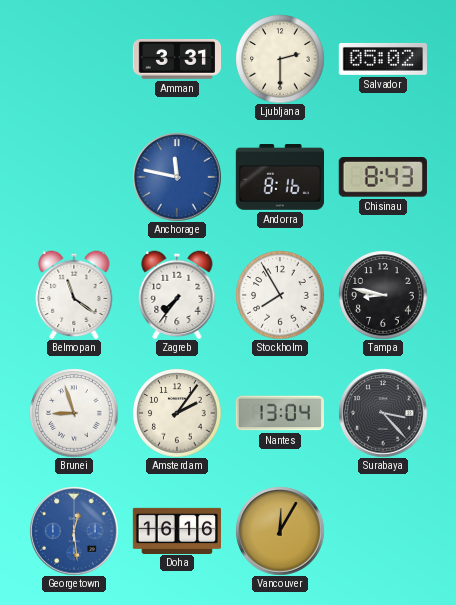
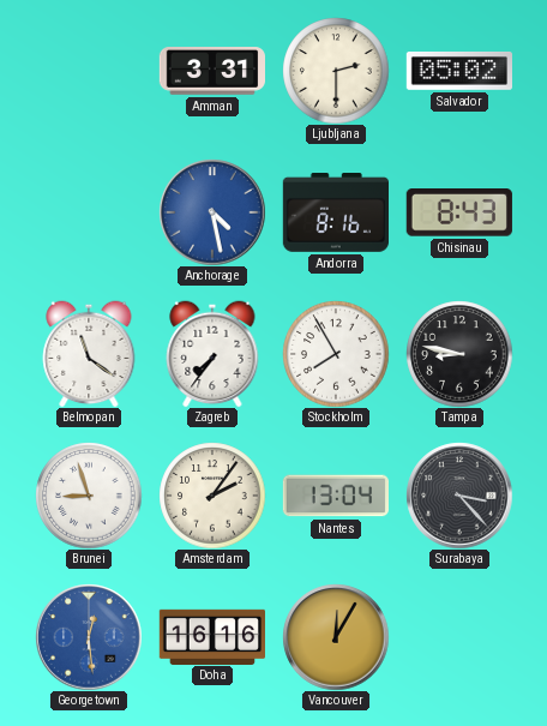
Anchorage: 11:47 -> 4:28
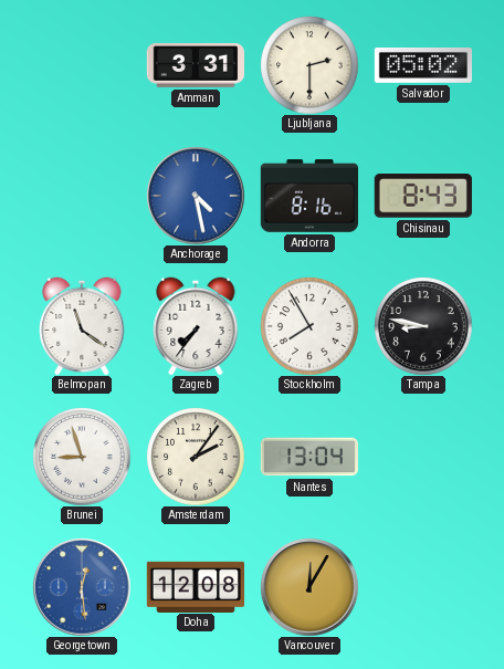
Surabaya: 3:23 -> none
Doha: 16:16 -> 12:08
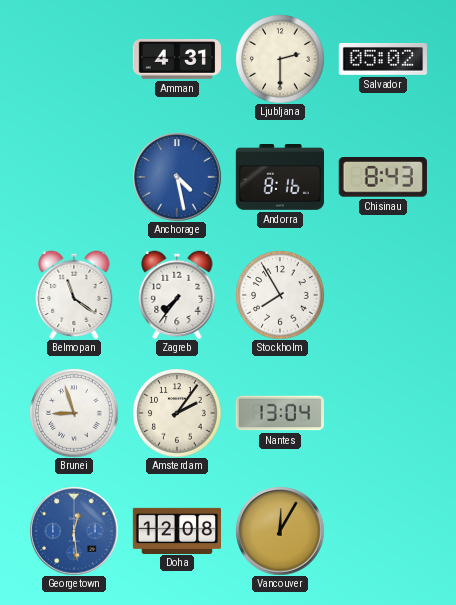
Amman: 3:31 -> 4:31
Tampa: 8:47 -> none
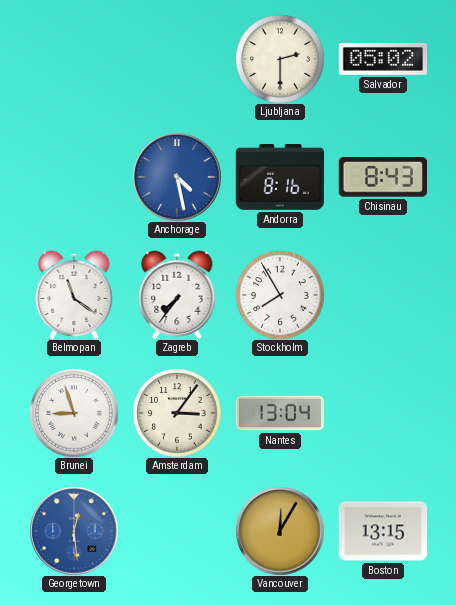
Amman: 4:31 -> none
Amsterdam: 2:06 -> 3:06
Doha: 12:08 -> none
Boston: none -> 13:15
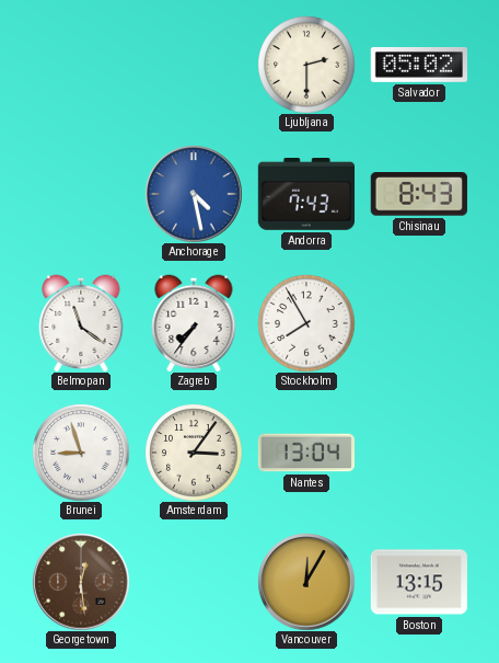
Andorra: 8:16 -> 7:43
Georgetown dial: blue -> brown
